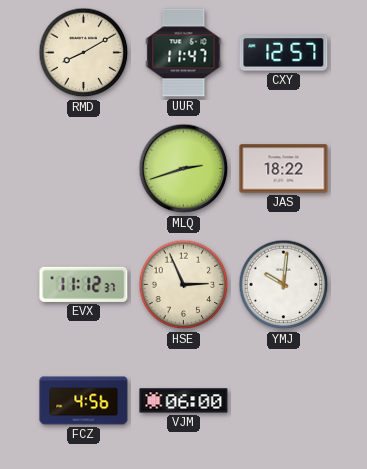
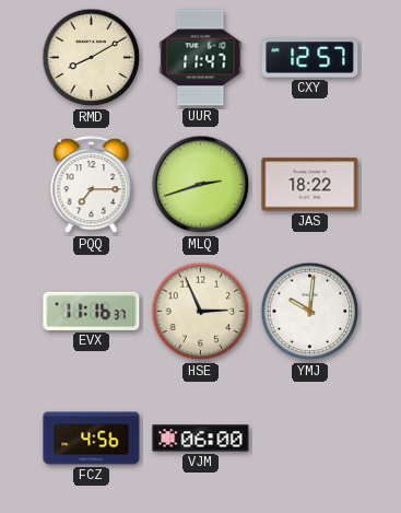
PQQ: none -> 7:15
EVX: 11:12 -> 11:16
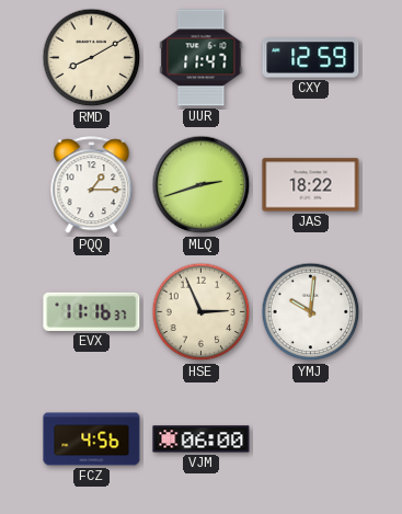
CXY: 12:57 -> 12:59
PQQ: 7:15 -> 1:15
